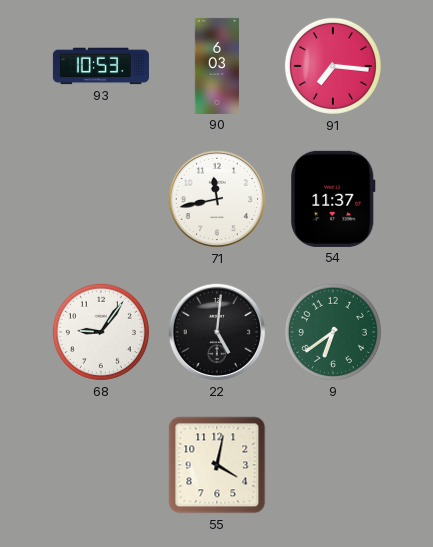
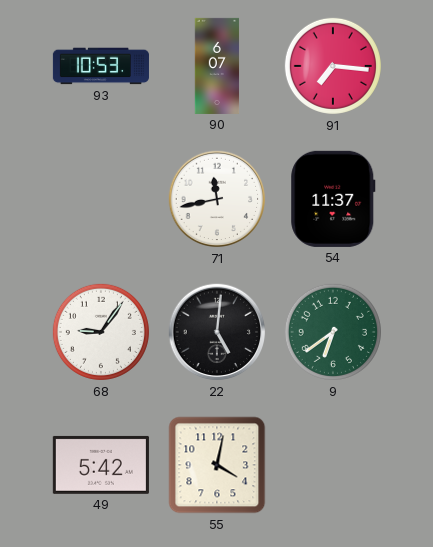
90: 6:03 -> 6:07
49: none -> 5:42
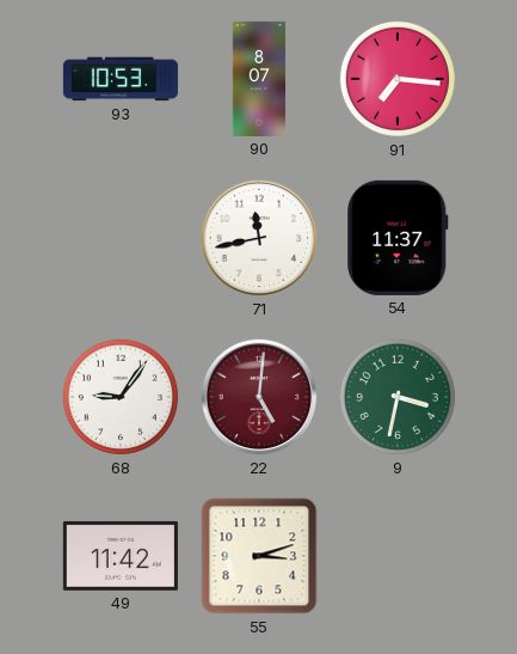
90: 6:07 -> 8:07
22 dial: black -> burgundy
9: 6:39 -> 3:32
49: 5:42 -> 11:42
55: 4:02 -> 3:12
